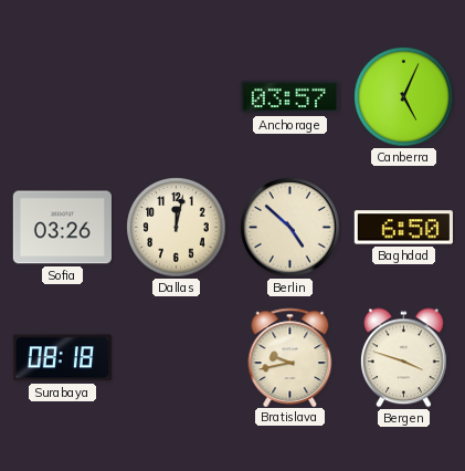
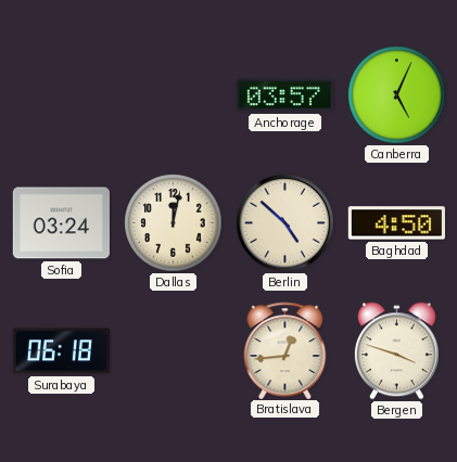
Sofia: 03:26 -> 03:24
Baghdad: 6:50 -> 4:50
Surabaya: 08:18 -> 06:18
Bratislava: 9:43 -> 12:44
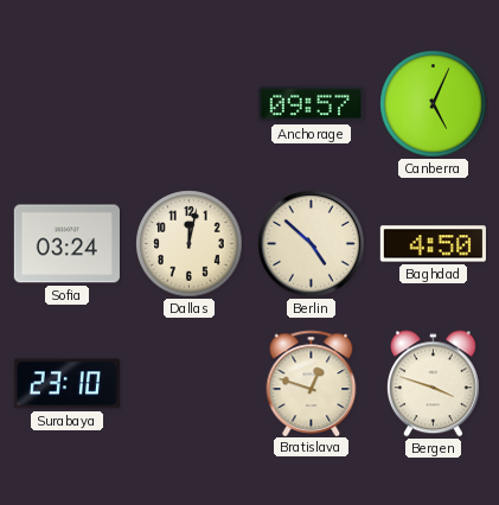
Anchorage: 03:57 -> 09:57
Surabaya: 06:18 -> 23:10
Bratislava: 12:44 -> 12:48
